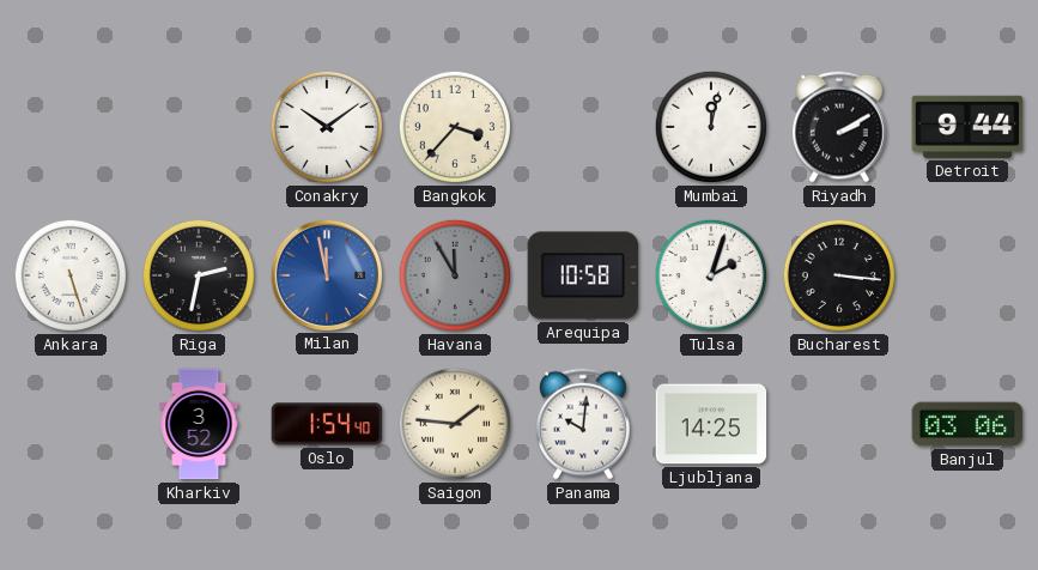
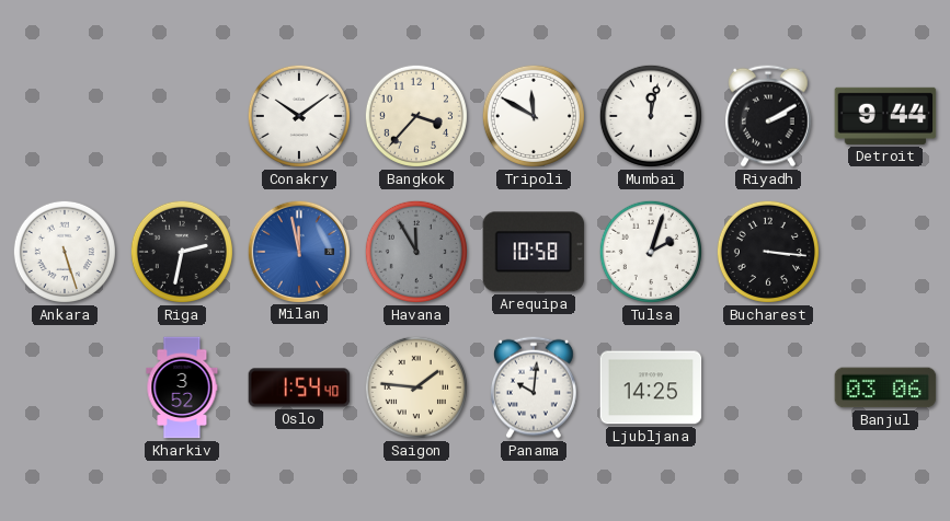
Tripoli: none -> 11:50
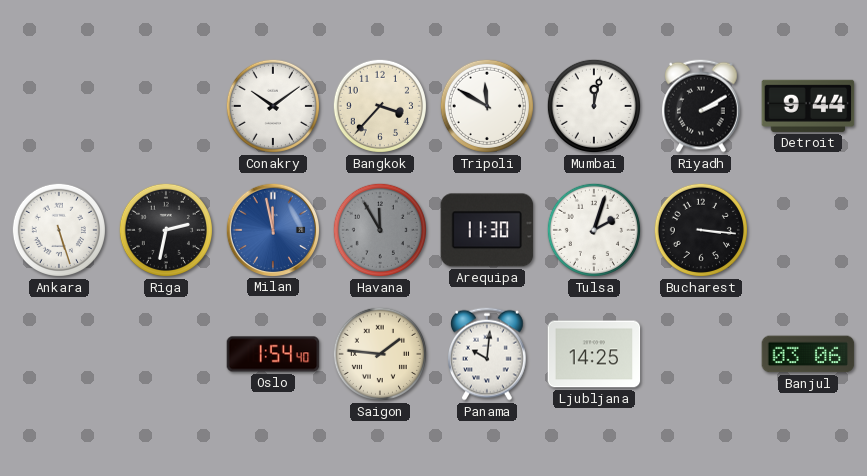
Arequipa: 10:58 -> 11:30
Kharkiv: 3:52 -> none
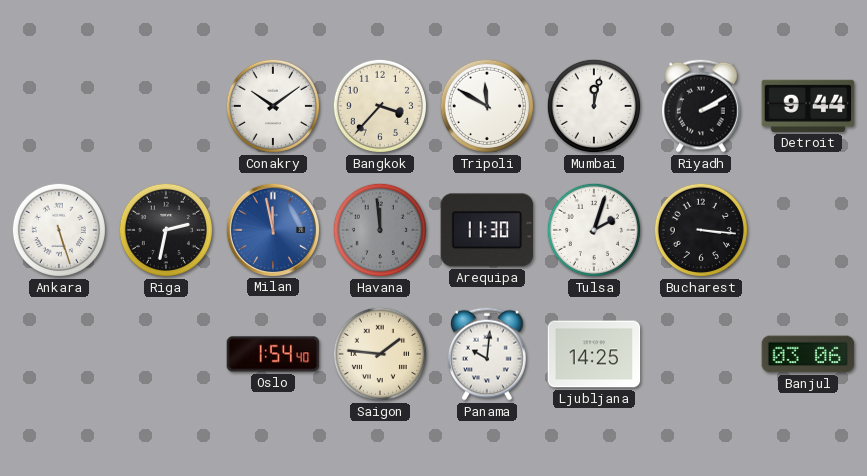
Havana: 11:55 -> 11:59
